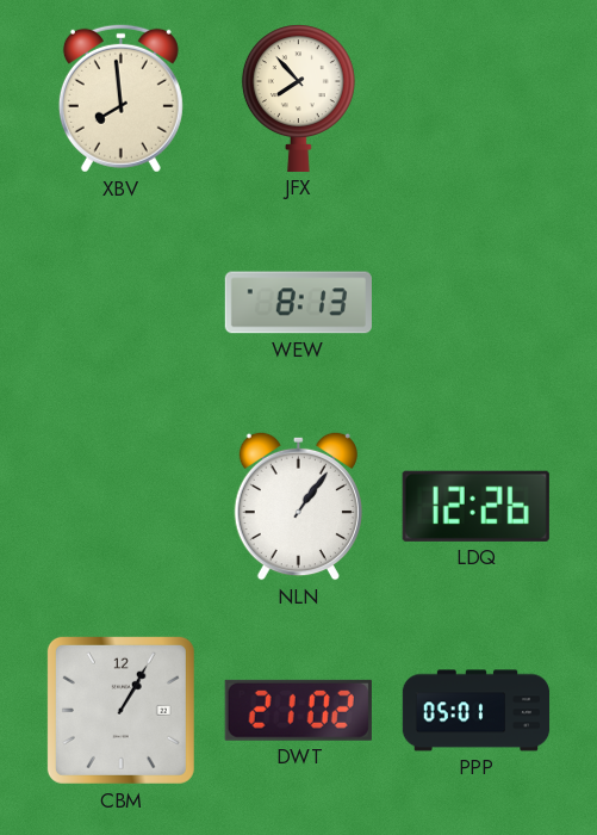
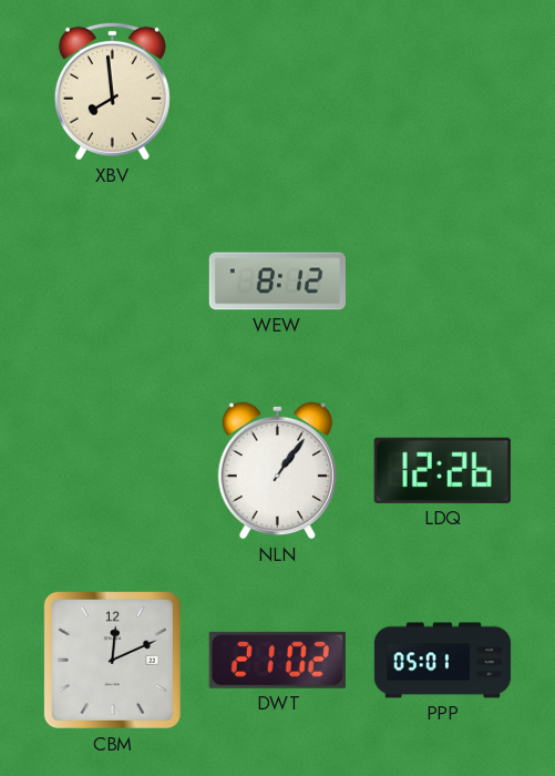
JFX: 7:53 -> none
WEW: 8:13 -> 8:12
CBM: 1:05 -> 12:11
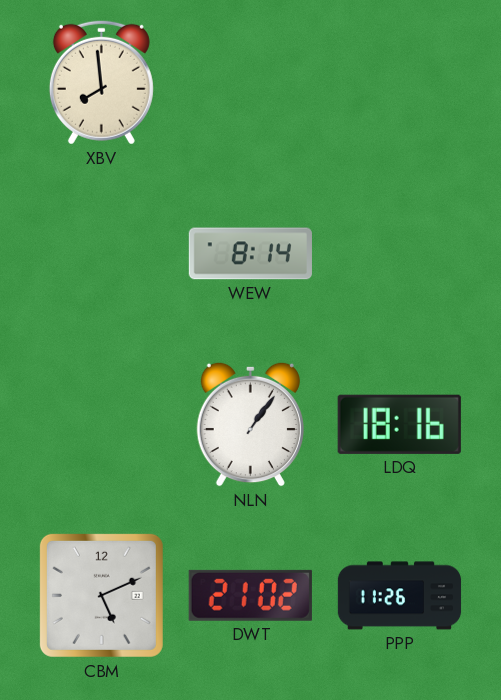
WEW: 8:12 -> 8:14
LDQ: 12:26 -> 18:16
CBM: 12:11 -> 5:11
PPP: 05:01 -> 11:26
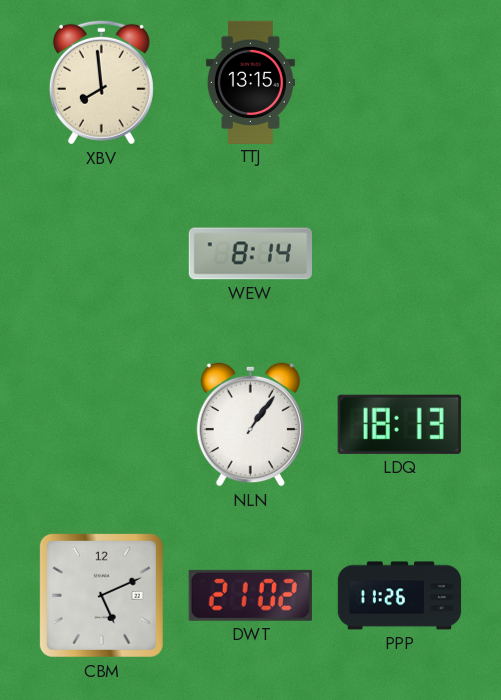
TTJ: none -> 13:15
LDQ: 18:16 -> 18:13
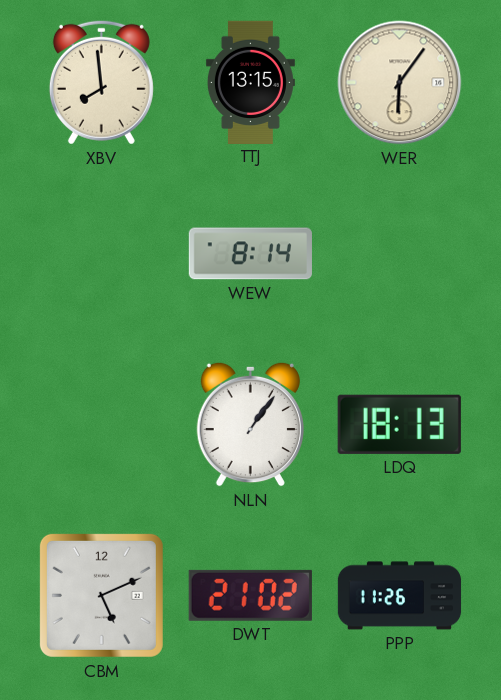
WER: none -> 6:06
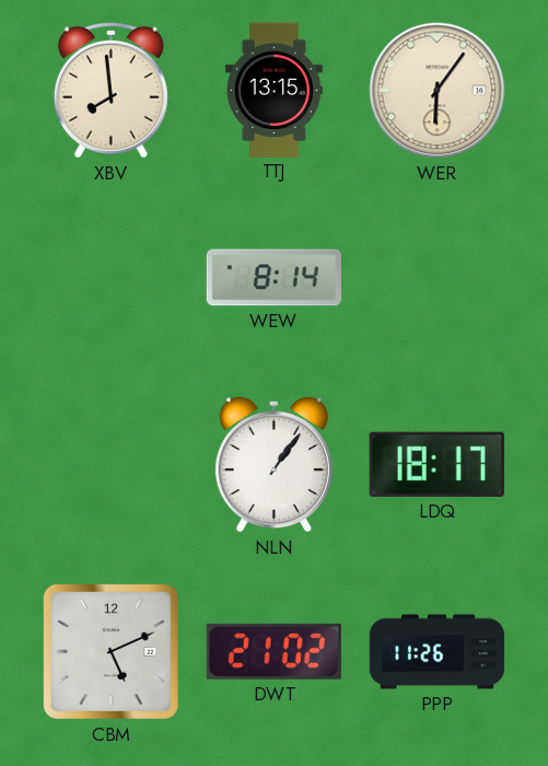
LDQ: 18:13 -> 18:17
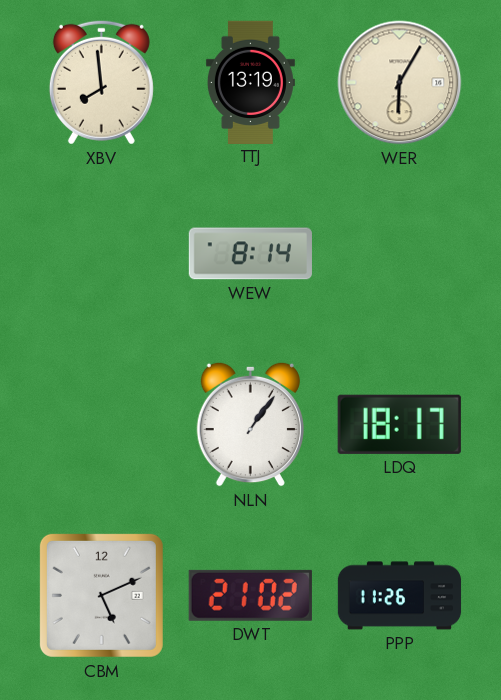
TTJ: 13:15 -> 13:19
WER: 6:06 -> 6:05
